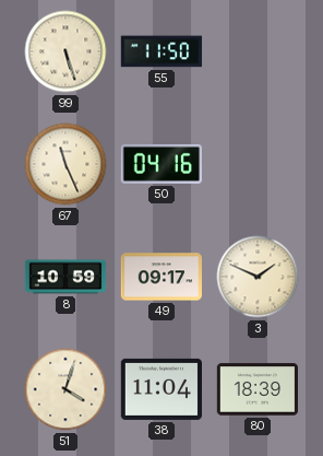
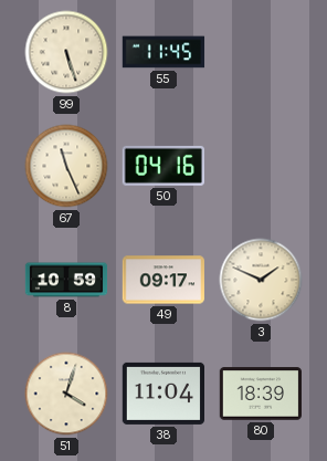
55: 11:50 -> 11:45
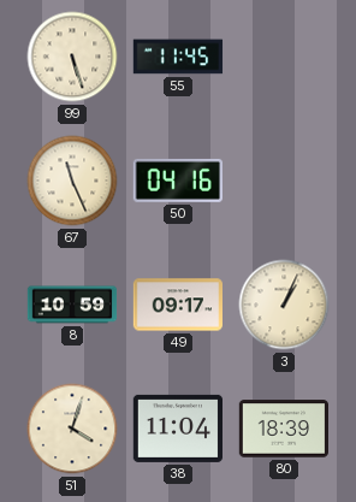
3: 1:49 -> 1:04
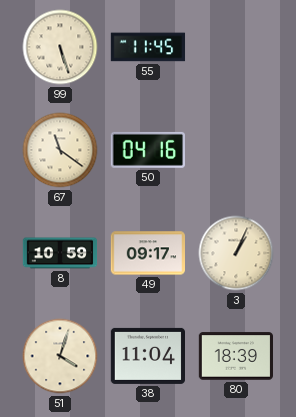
67: 11:26 -> 11:21
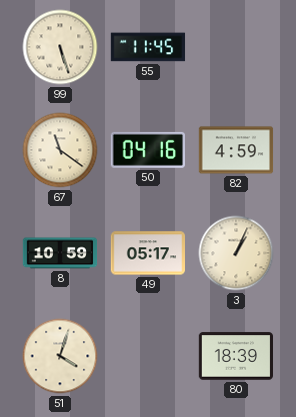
82: none -> 4:59
49: 09:17 -> 05:17
38: 11:04 -> none
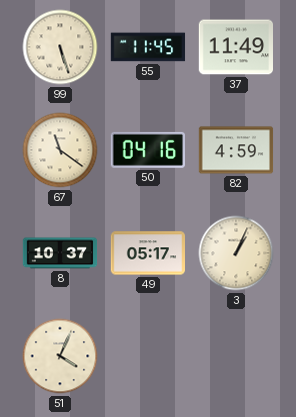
37: none -> 11:49
8: 10:59 -> 10:37
51: 4:03 -> 4:04
80: 18:39 -> none
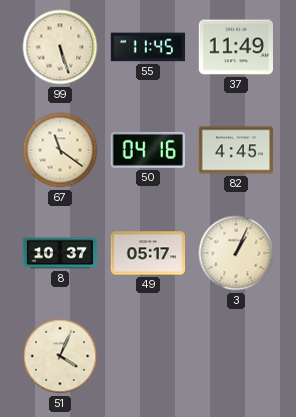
82: 4:59 -> 4:45
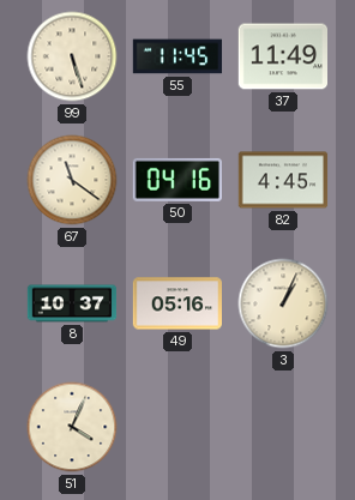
49: 05:17 -> 05:16
